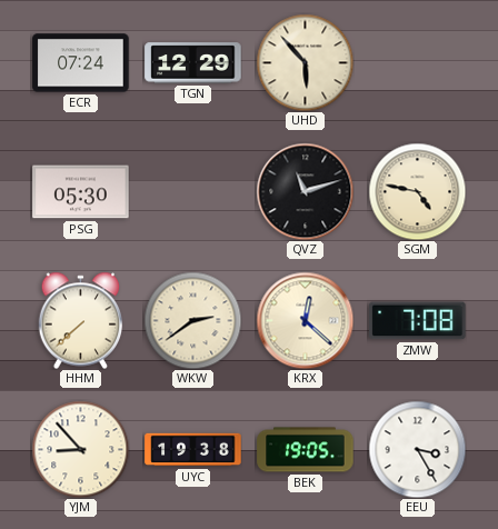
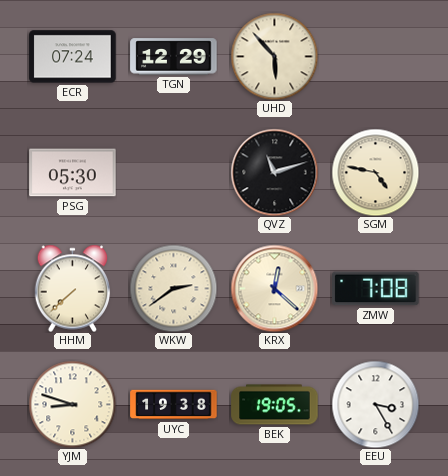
YJM: 8:53 -> 8:48
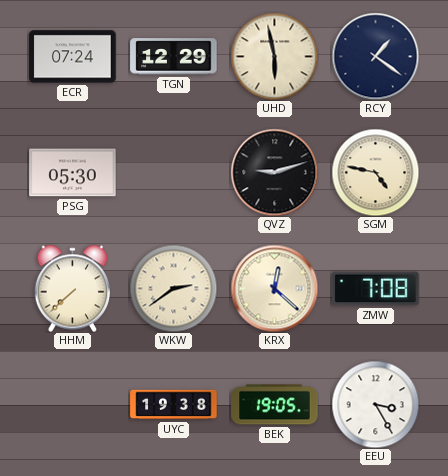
UHD: 5:53 -> 5:58
RCY: none -> 1:21
QVZ: 11:12 -> 9:12
YJM: 8:48 -> none
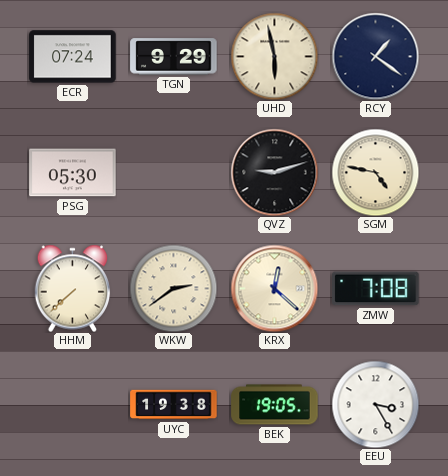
TGN: 12:29 -> 9:29
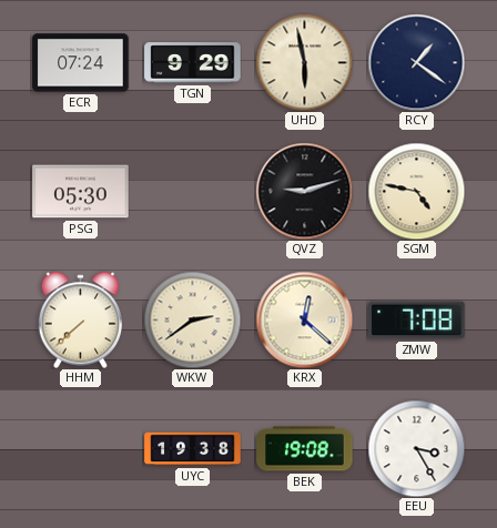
BEK: 19:05 -> 19:08
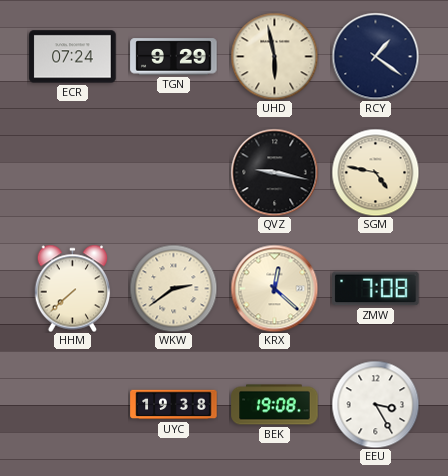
PSG: 05:30 -> none
QVZ: 9:12 -> 9:17
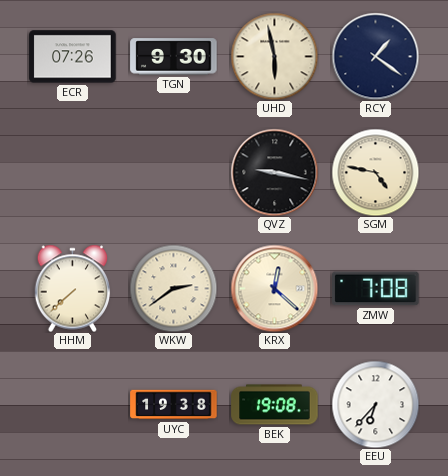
ECR: 07:24 -> 07:26
TGN: 9:29 -> 9:30
EEU: 3:25 -> 6:37
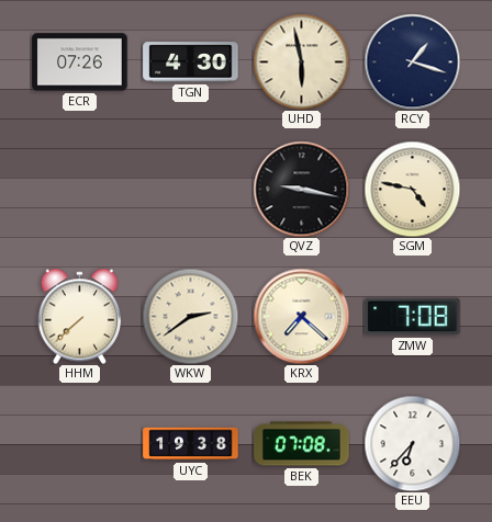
TGN: 9:30 -> 4:30
RCY: 1:21 -> 1:18
KRX: 12:22 -> 7:22
BEK: 19:08 -> 07:08
